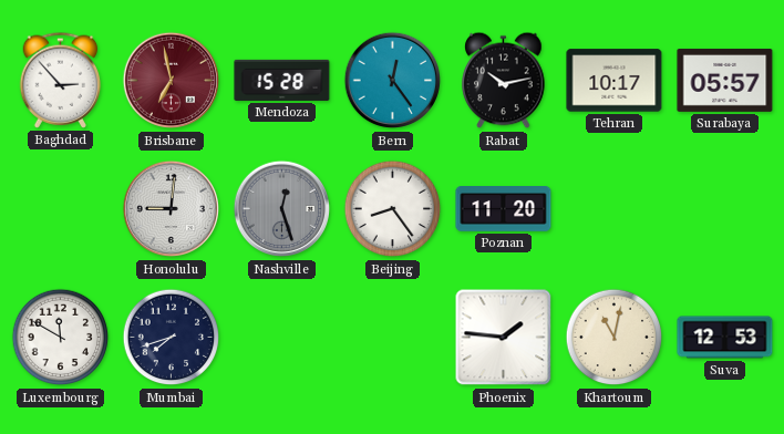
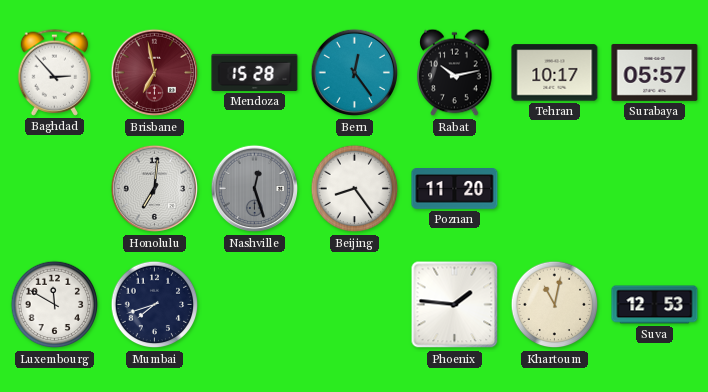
Honolulu: 9:01 -> 7:01
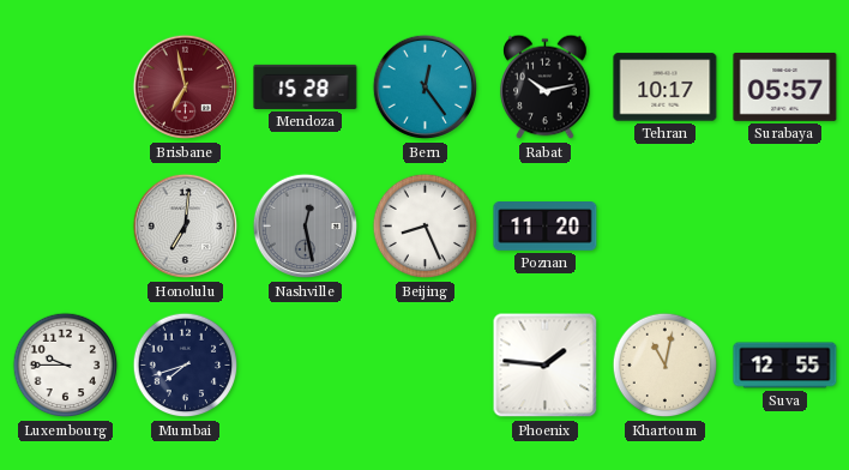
Baghdad: 2:53 -> none
Nashville: 12:27 -> 12:28
Beijing: 8:24 -> 8:26
Luxembourg: 11:50 -> 9:45
Suva: 12:53 -> 12:55
